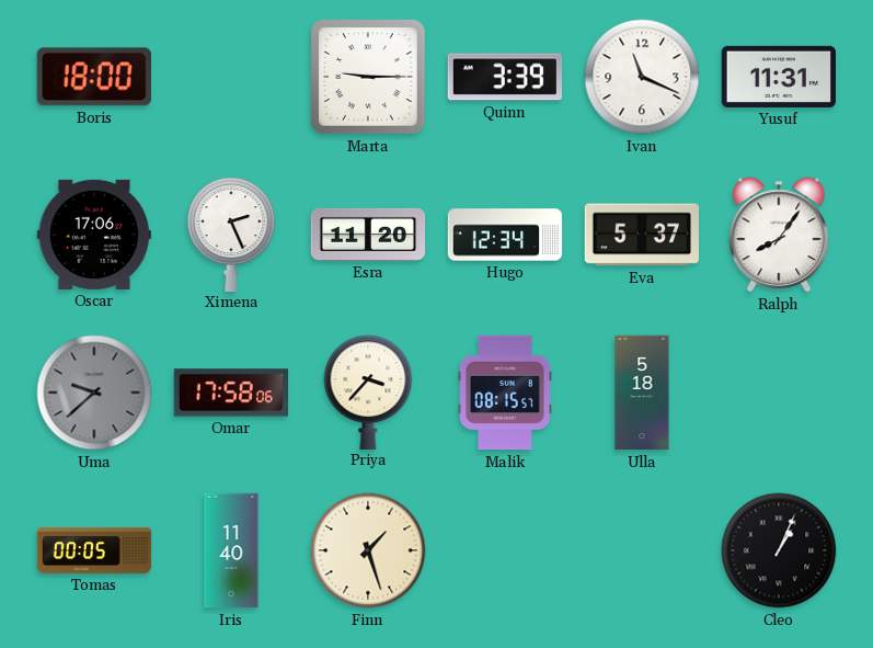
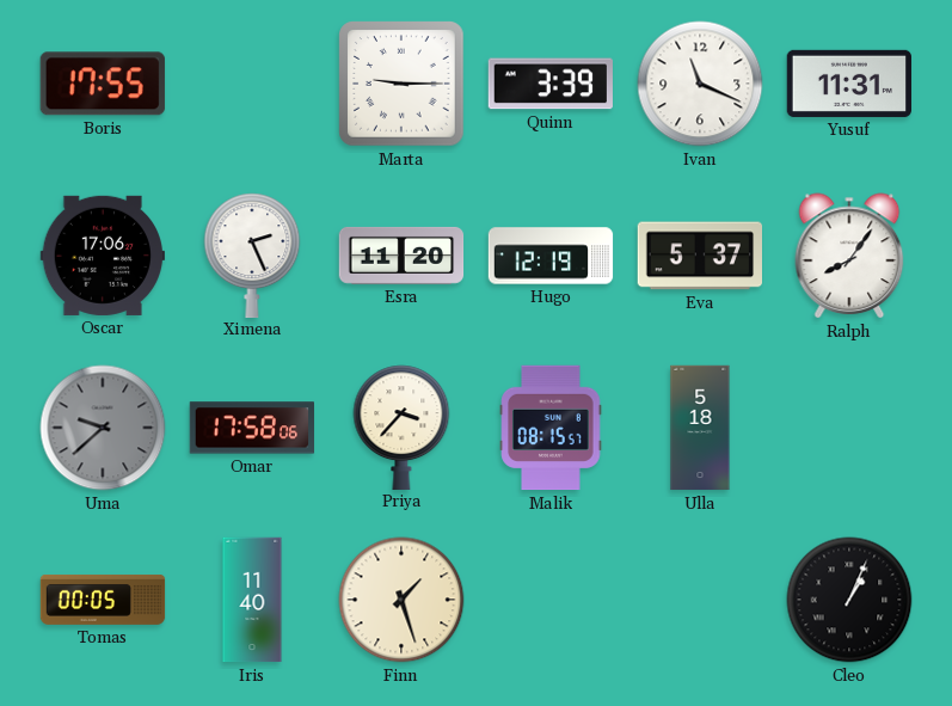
Boris: 18:00 -> 17:55
Hugo: 12:34 -> 12:19
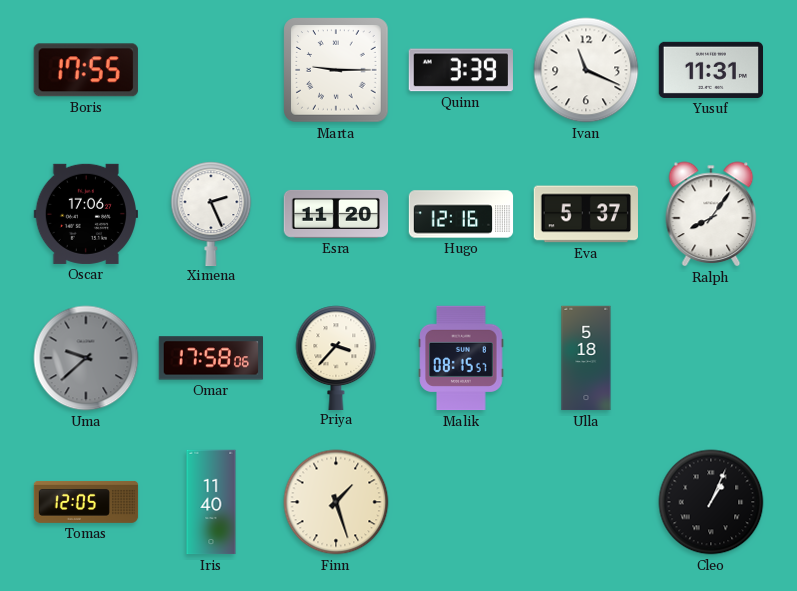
Hugo: 12:19 -> 12:16
Tomas: 00:05 -> 12:05
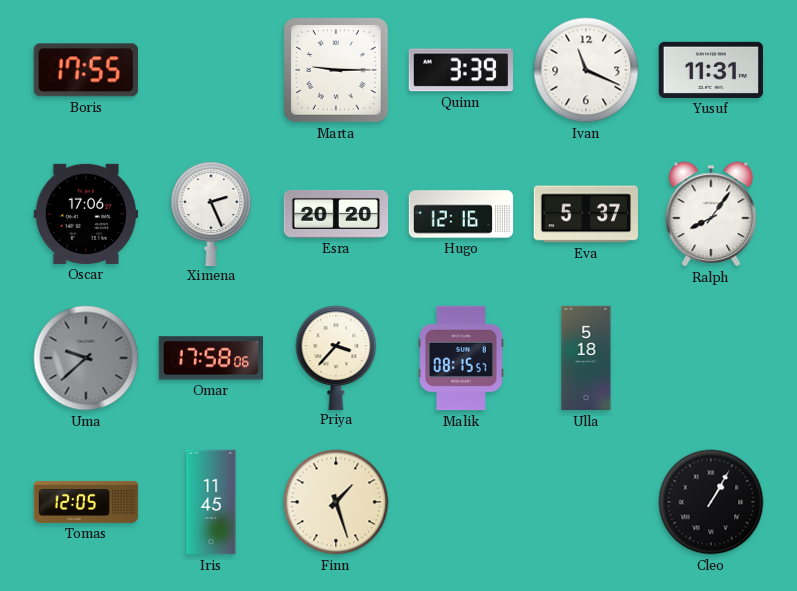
Esra: 11:20 -> 20:20
Iris: 11:40 -> 11:45
Cleo: 1:04 -> 1:05
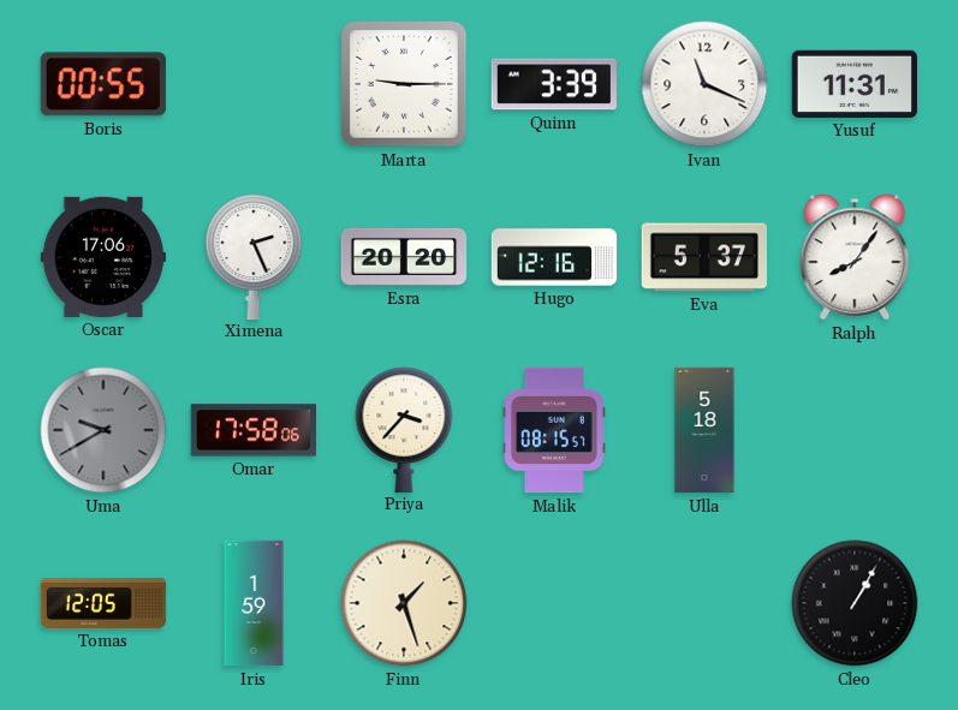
Boris: 17:55 -> 00:55
Uma: 9:38 -> 9:40
Iris: 11:45 -> 1:59
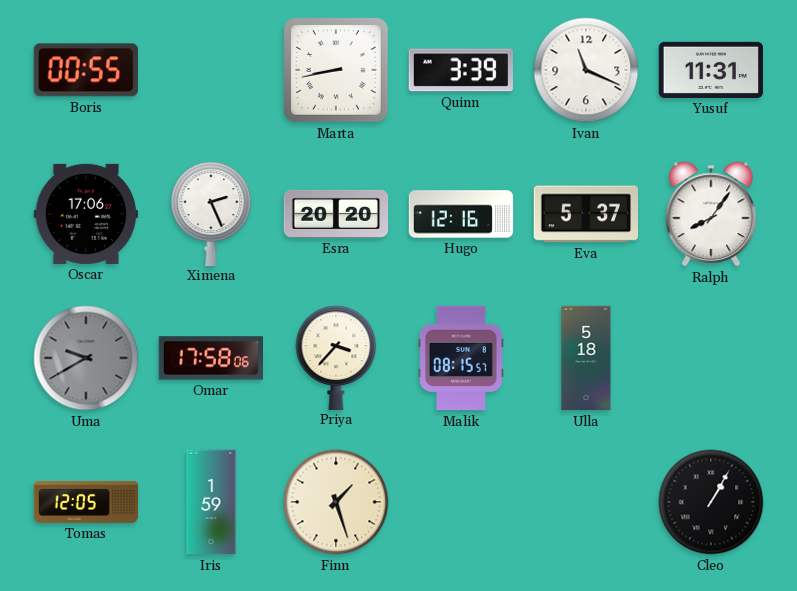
Marta: 9:15 -> 8:43
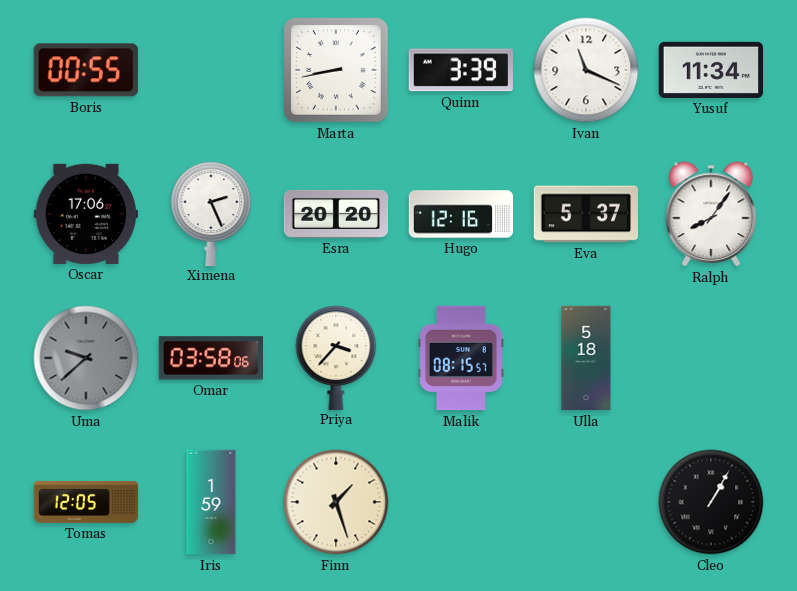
Yusuf: 11:31 -> 11:34
Uma: 9:40 -> 9:38
Omar: 17:58 -> 03:58
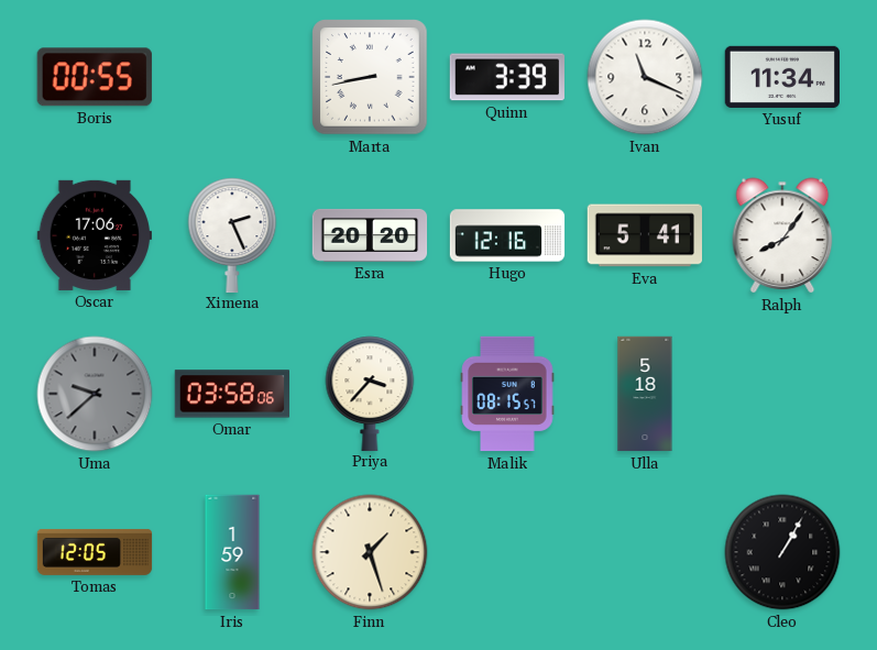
Eva: 5:37 -> 5:41
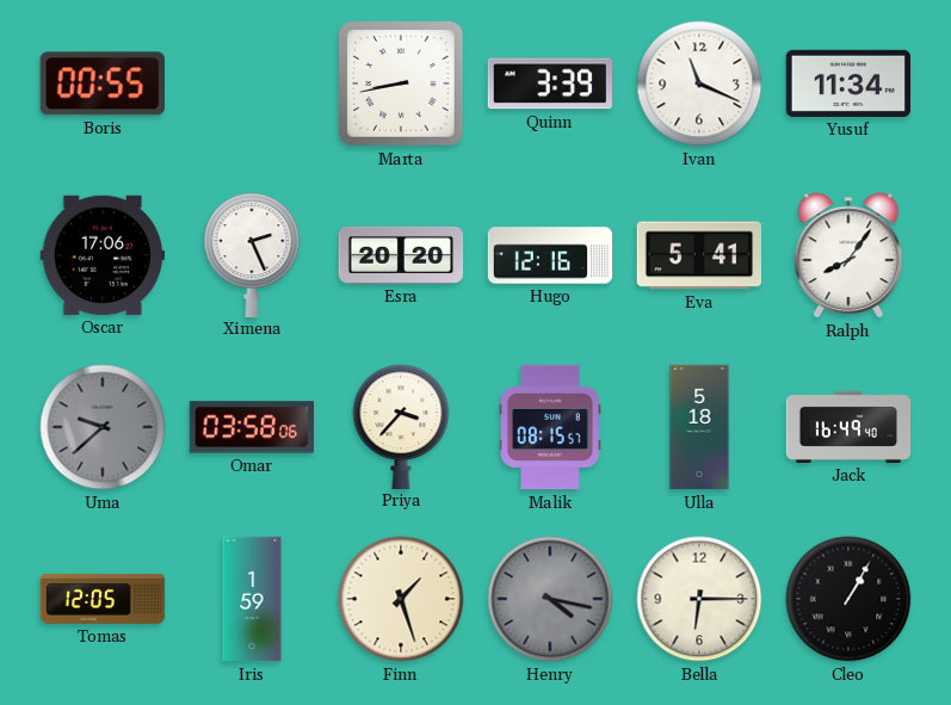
Jack: none -> 16:49
Henry: none -> 4:17
Bella: none -> 6:15
